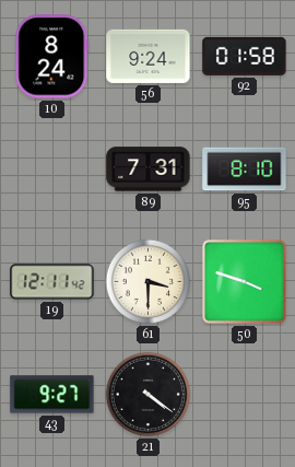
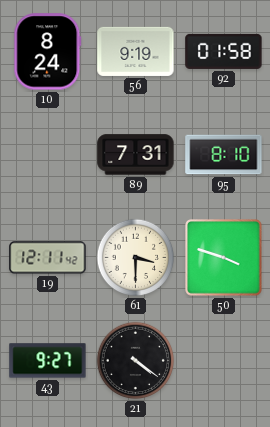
56: 9:24 -> 9:19
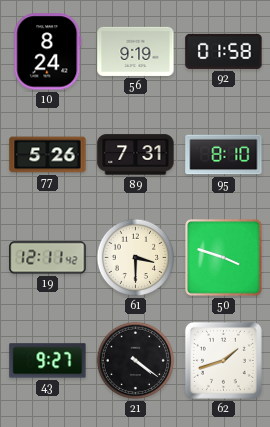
77: none -> 5:26
62: none -> 1:42
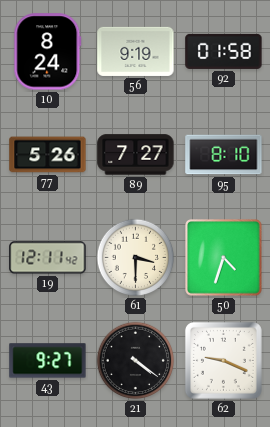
89: 7:31 -> 7:27
50: 3:48 -> 4:33
62: 1:42 -> 9:19
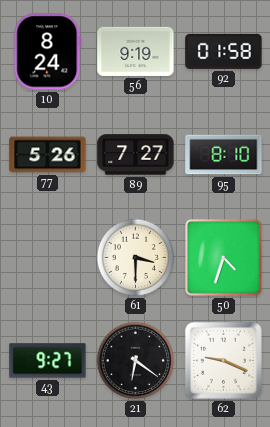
19: 12:11 -> none
21: 4:21 -> 6:21
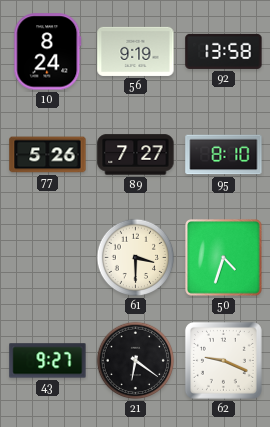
92: 01:58 -> 13:58
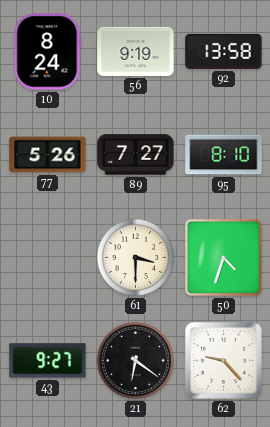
62: 9:19 -> 9:23
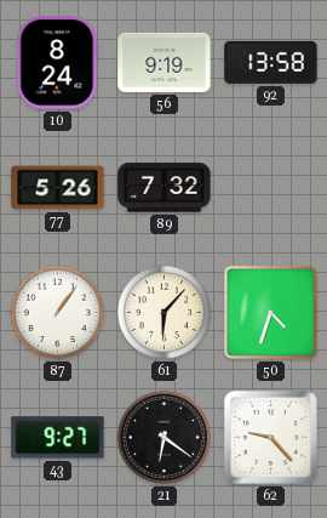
89: 7:27 -> 7:32
95: 8:10 -> none
87: none -> 1:06
61: 3:30 -> 6:07
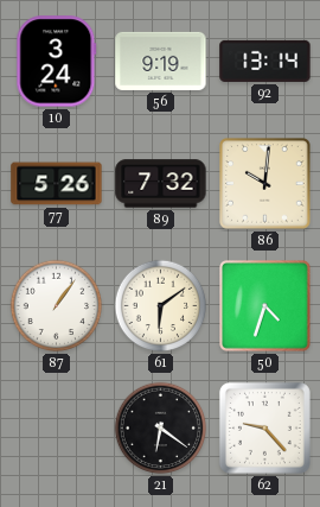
10: 8:24 -> 3:24
92: 13:58 -> 13:14
86: none -> 10:01
61: 6:07 -> 6:09
43: 9:27 -> none
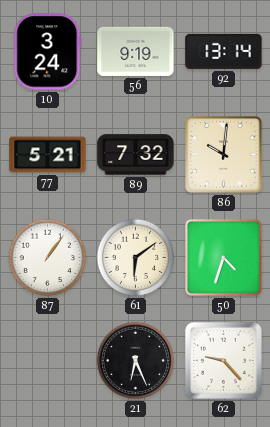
77: 5:26 -> 5:21
21: 6:21 -> 6:26
